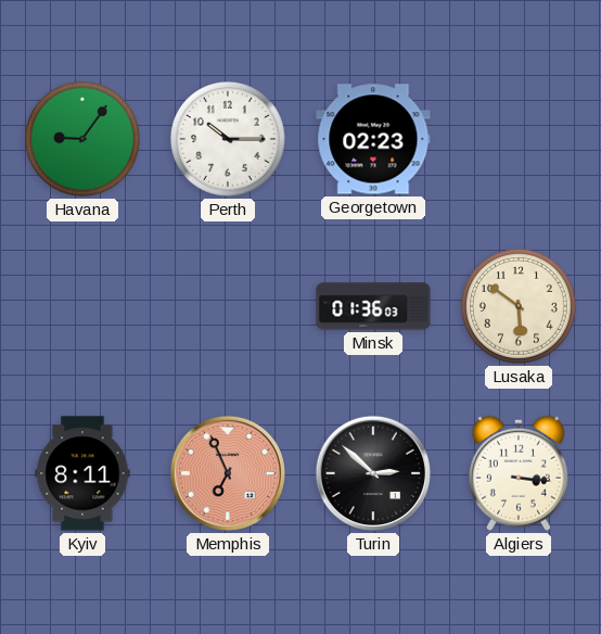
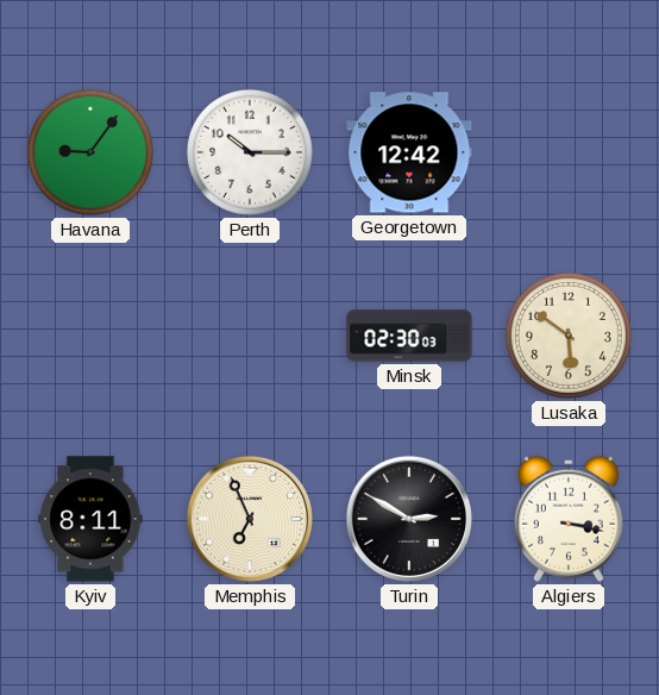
Georgetown: 02:23 -> 12:42
Minsk: 01:36 -> 02:30
Memphis dial: salmon -> cream
Turin: 2:52 -> 2:50
Algiers: 3:16 -> 3:17
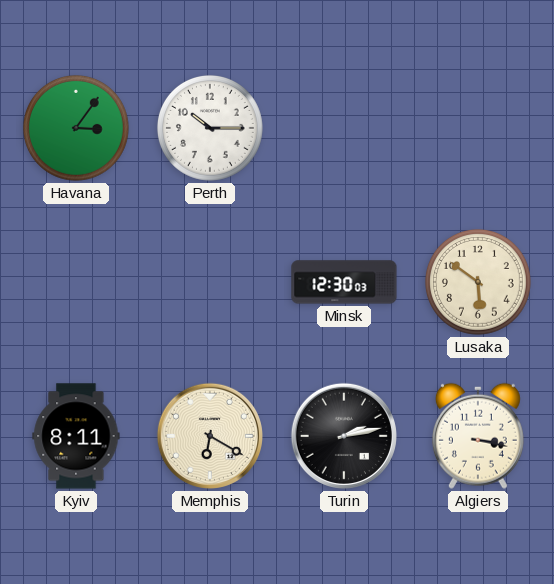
Havana: 9:06 -> 3:06
Georgetown: 12:42 -> none
Minsk: 02:30 -> 12:30
Memphis: 6:56 -> 6:20
Turin: 2:50 -> 2:13
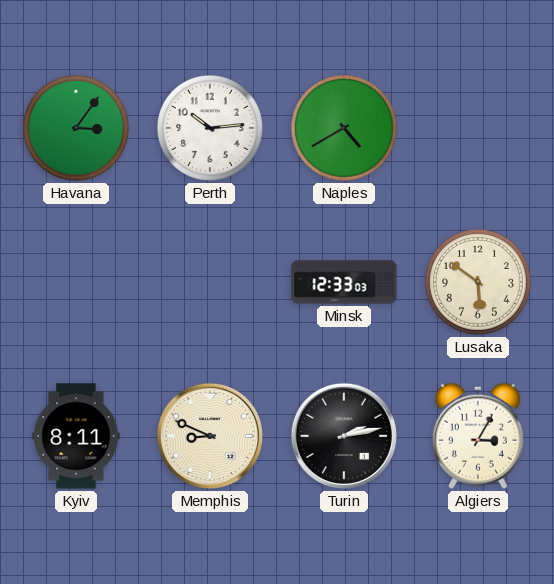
Perth: 10:15 -> 10:14
Naples: none -> 4:40
Minsk: 12:30 -> 12:33
Memphis: 6:20 -> 8:49
Algiers: 3:17 -> 3:05
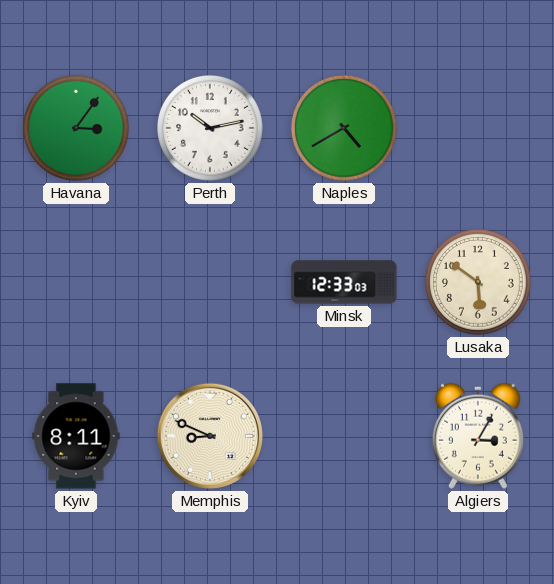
Perth: 10:14 -> 10:13
Turin: 2:13 -> none
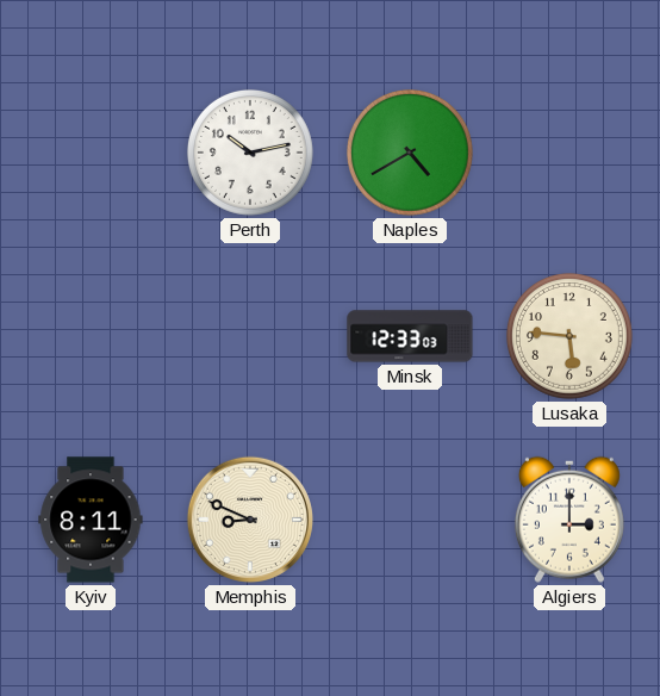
Havana: 3:06 -> none
Lusaka: 5:51 -> 5:46
Algiers: 3:05 -> 3:00
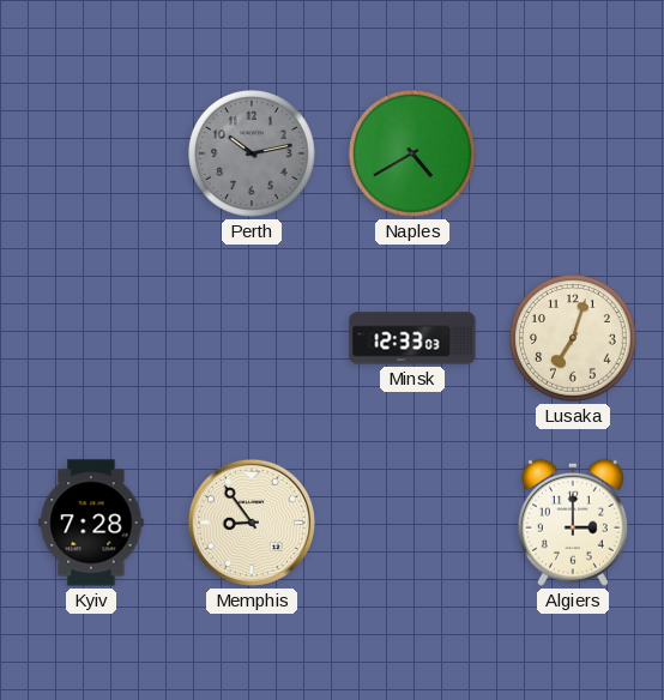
Perth dial: white -> grey
Lusaka: 5:46 -> 7:03
Kyiv: 8:11 -> 7:28
Memphis: 8:49 -> 8:54
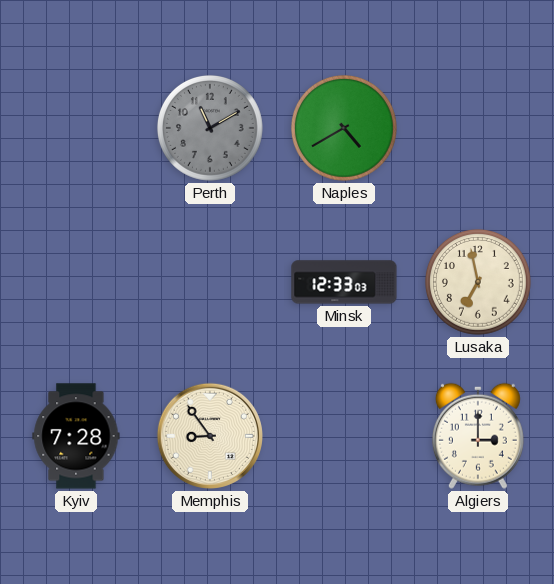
Perth: 10:13 -> 11:10
Lusaka: 7:03 -> 6:58
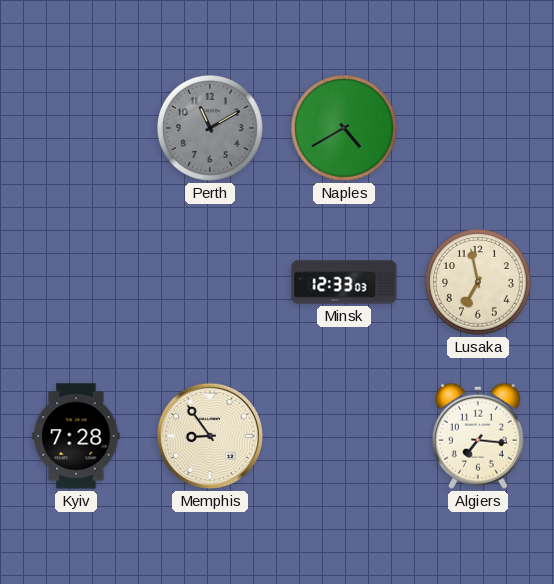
Algiers: 3:00 -> 7:16
